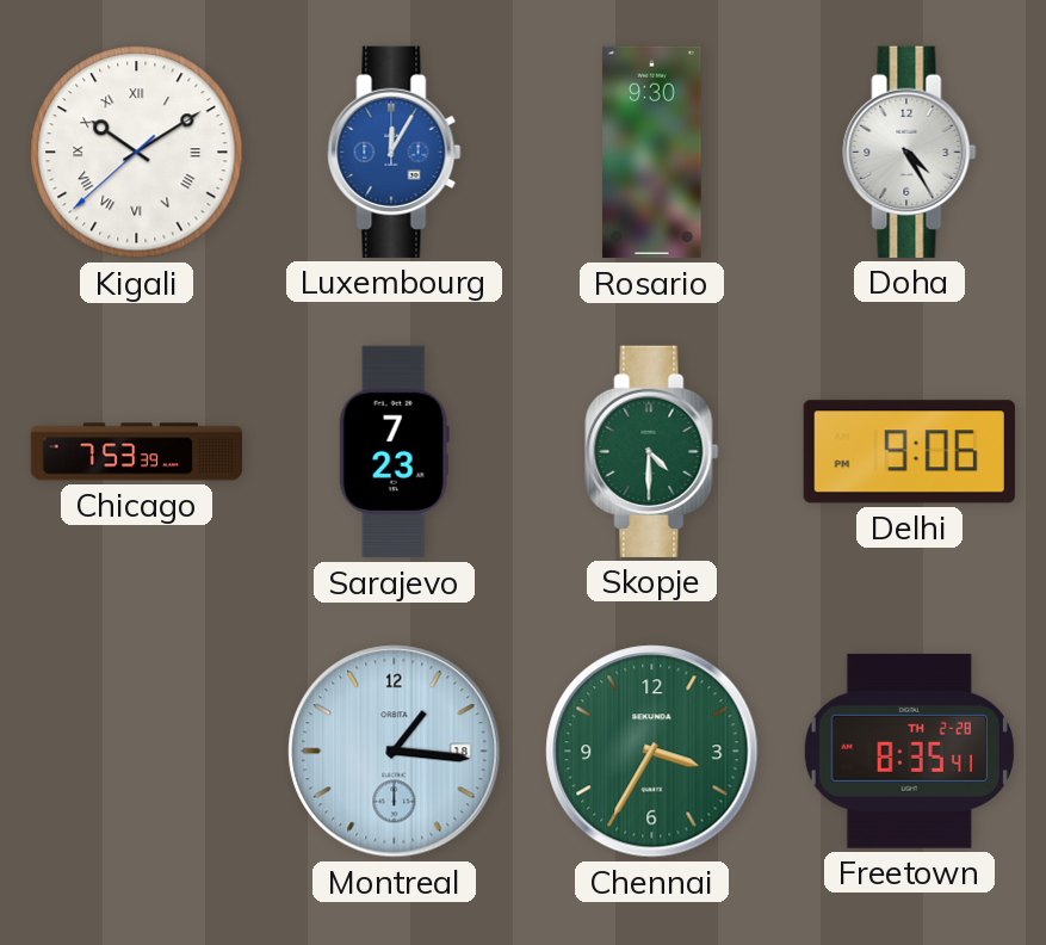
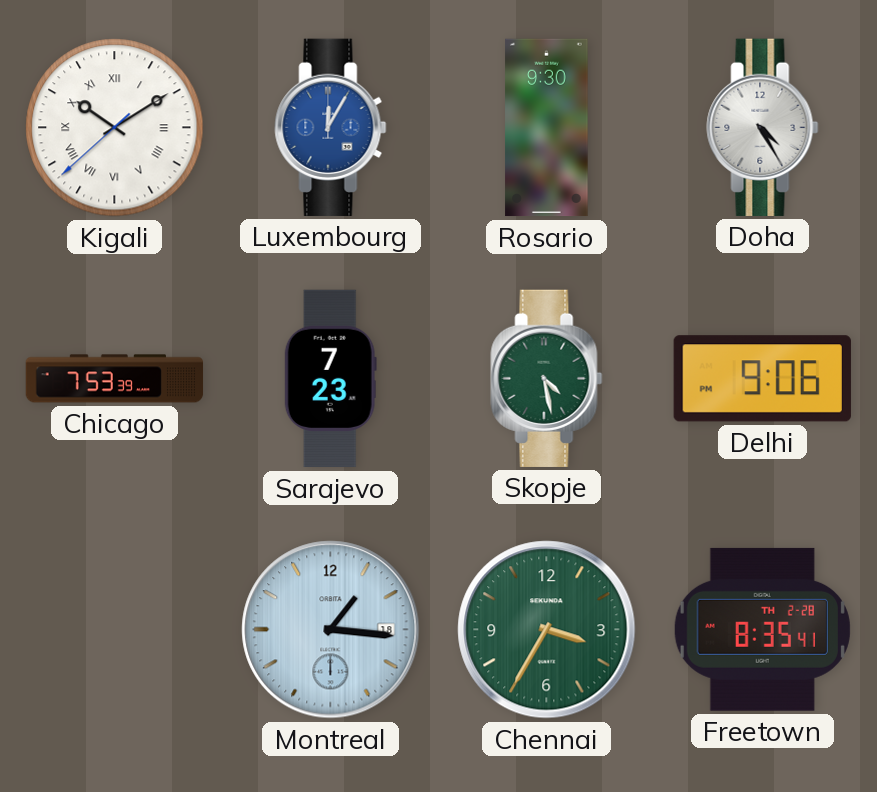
Skopje: 4:30 -> 4:28
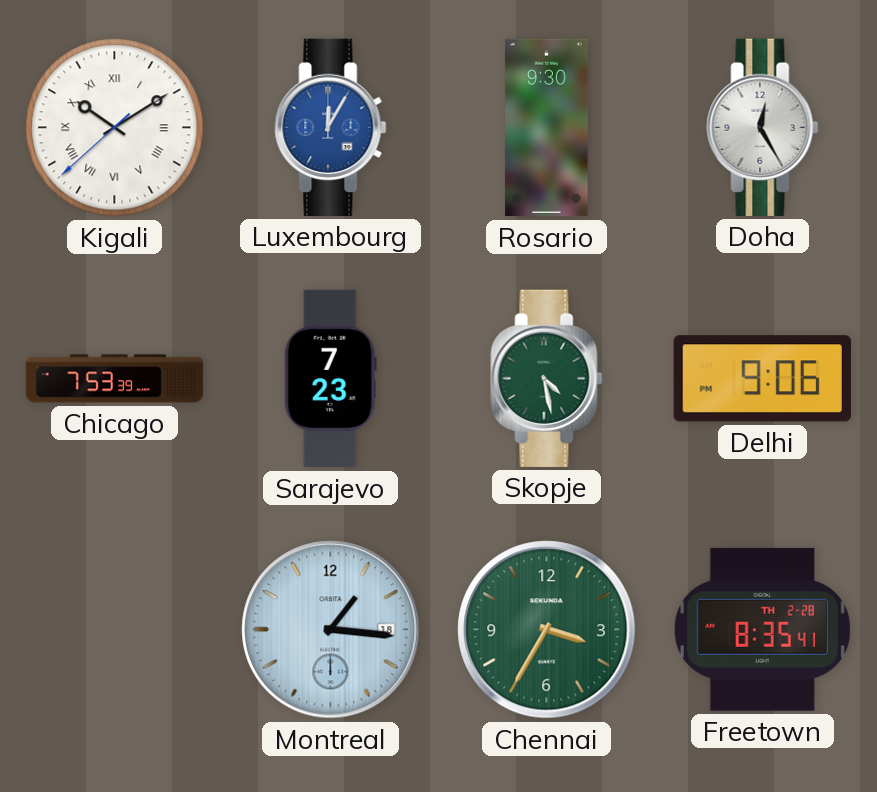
Doha: 4:25 -> 12:25
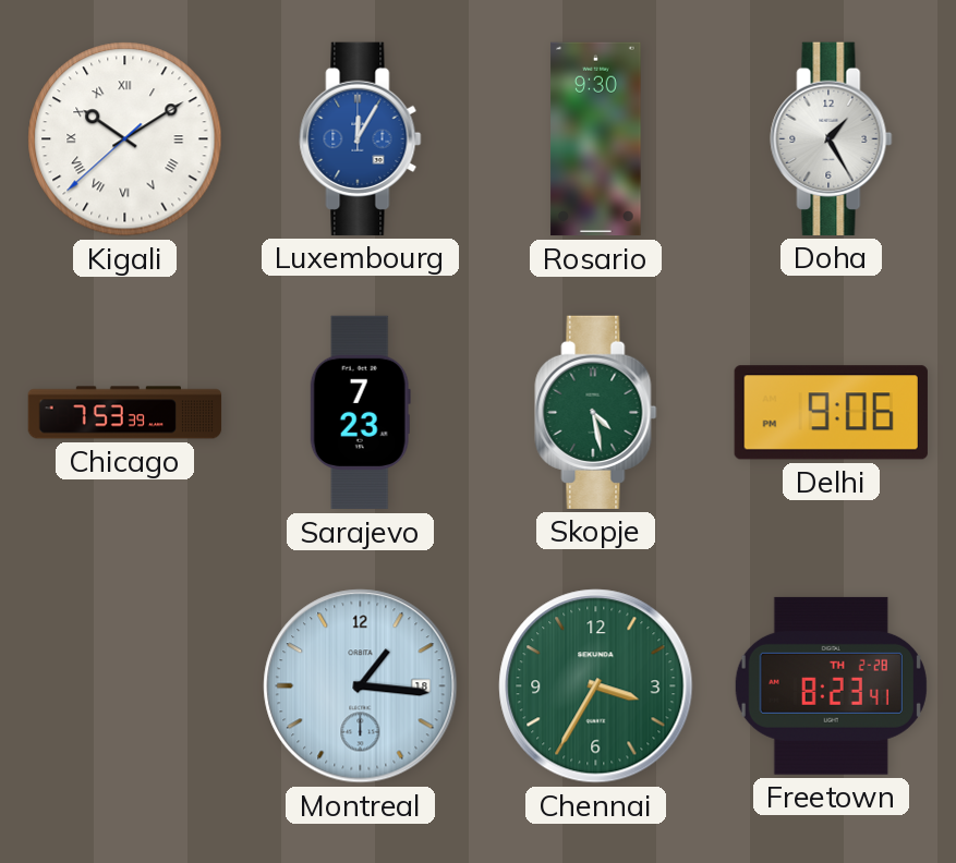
Doha: 12:25 -> 1:25
Freetown: 8:35 -> 8:23
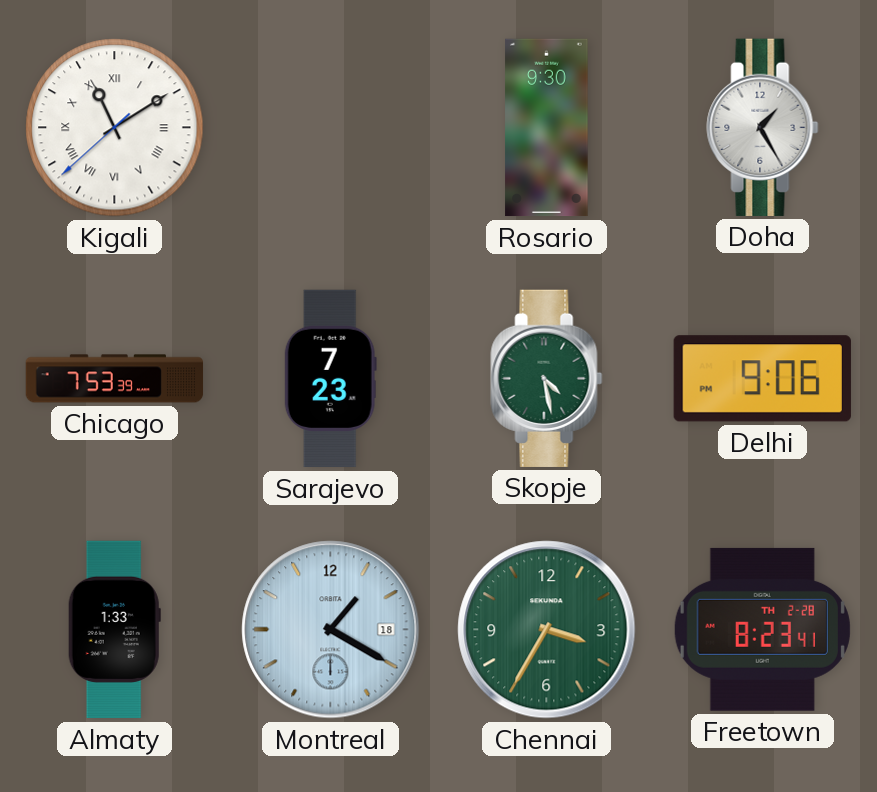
Kigali: 10:09 -> 11:09
Luxembourg: 12:05 -> none
Almaty: none -> 1:33
Montreal: 1:16 -> 1:20
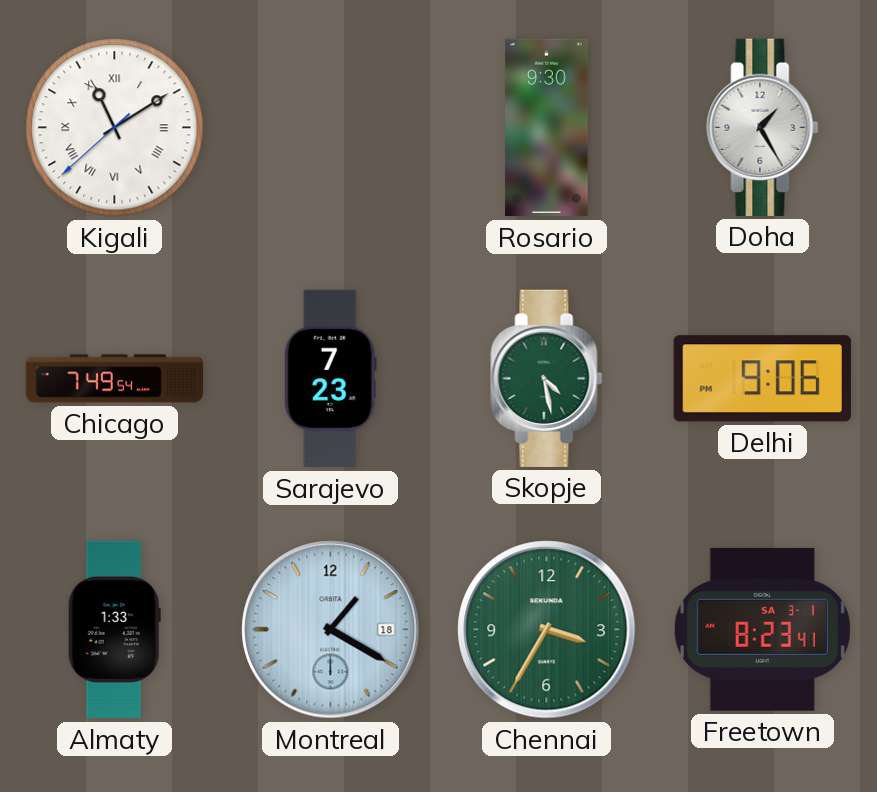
Chicago: 7:53 -> 7:49
Freetown date: TH 2-28 -> SA 3-1
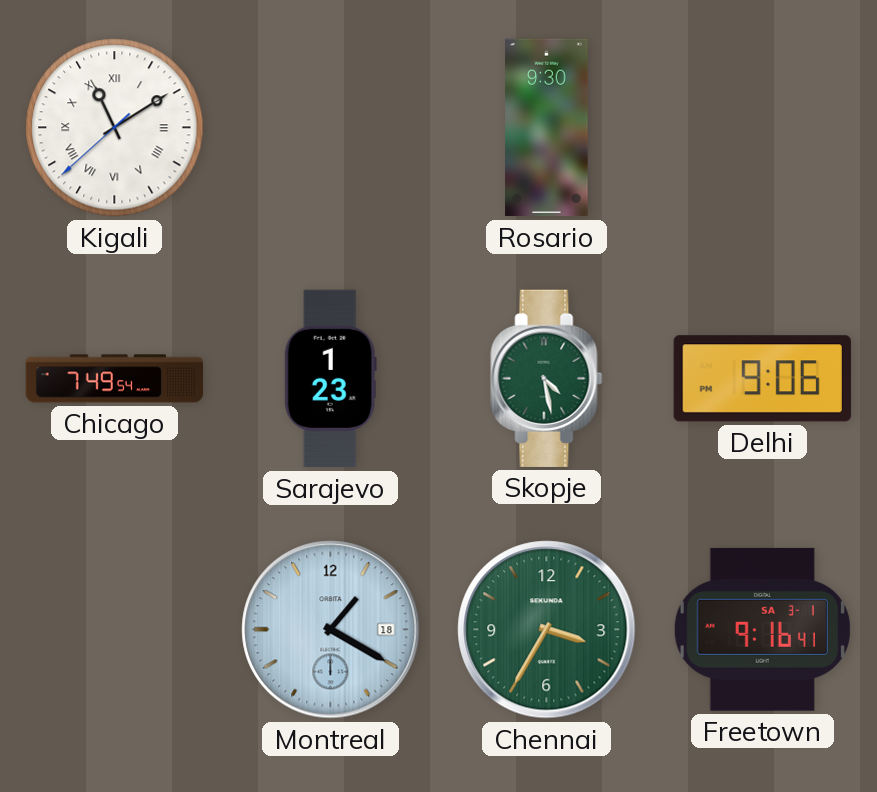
Doha: 1:25 -> none
Sarajevo: 7:23 -> 1:23
Almaty: 1:33 -> none
Freetown: 8:23 -> 9:16
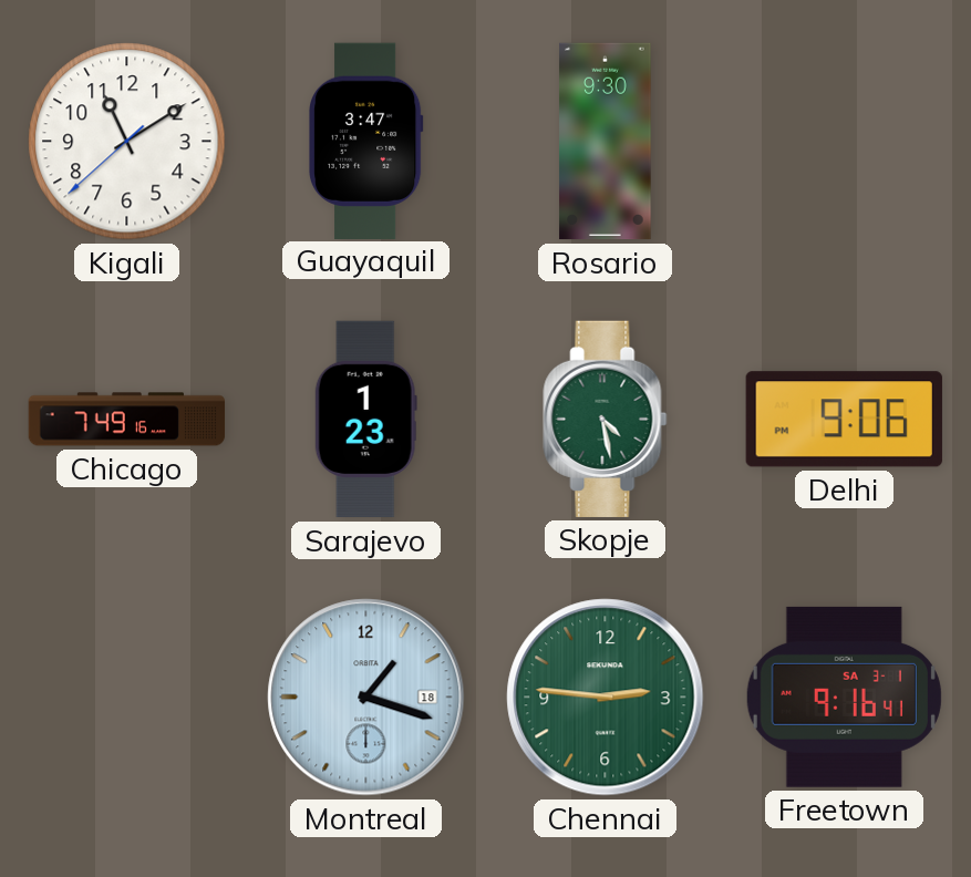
Kigali numerals: Roman -> Arabic
Guayaquil: none -> 3:47
Chicago: 7:49:54 -> 7:49:16
Montreal: 1:20 -> 1:18
Chennai: 3:35 -> 2:46
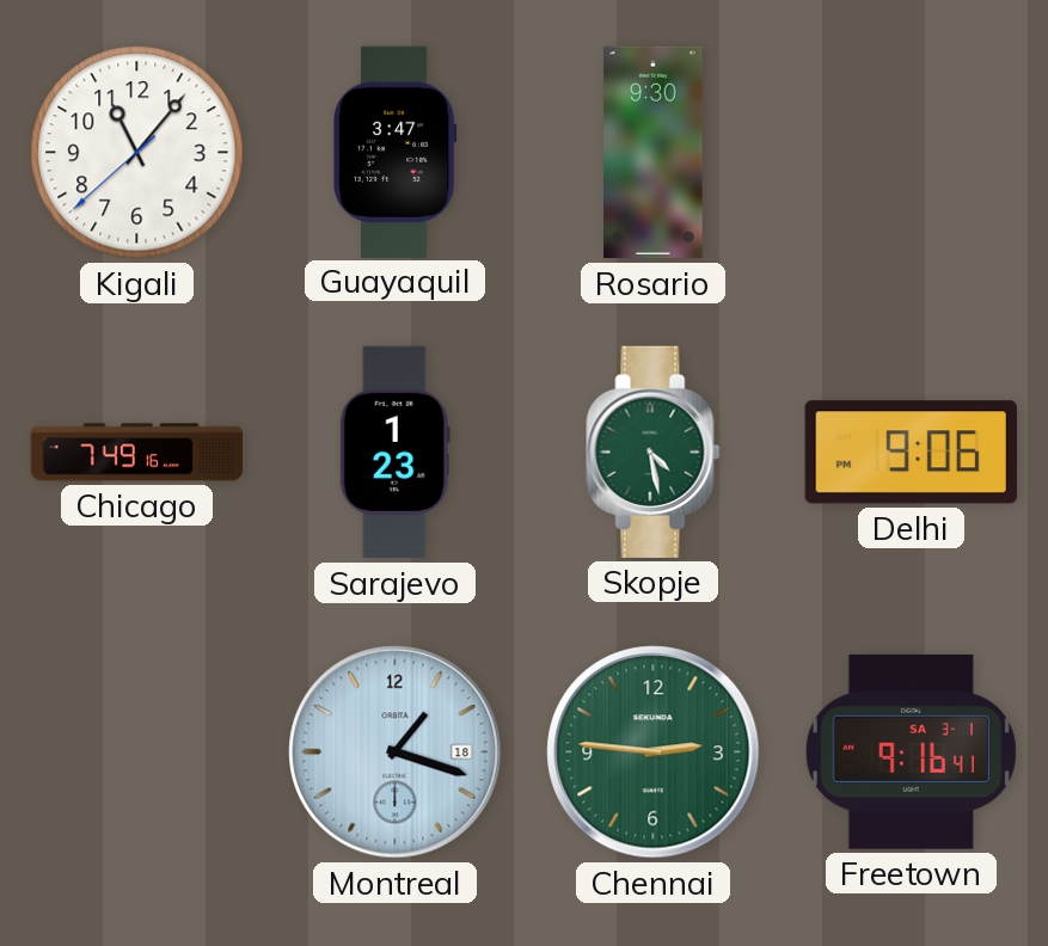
Kigali: 11:09 -> 11:06
